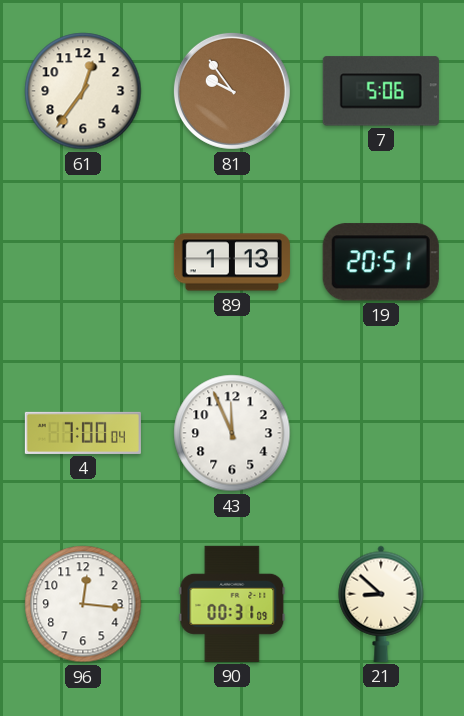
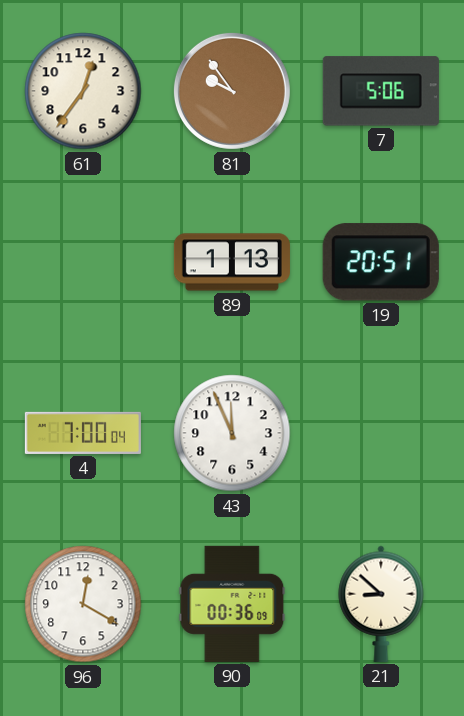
96: 12:16 -> 12:20
90: 00:31 -> 00:36
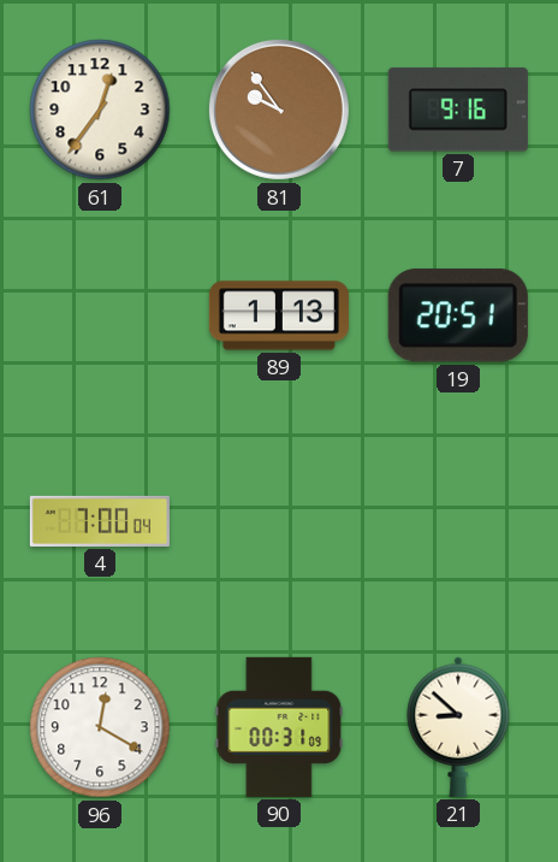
7: 5:06 -> 9:16
43: 11:56 -> none
90: 00:36 -> 00:31
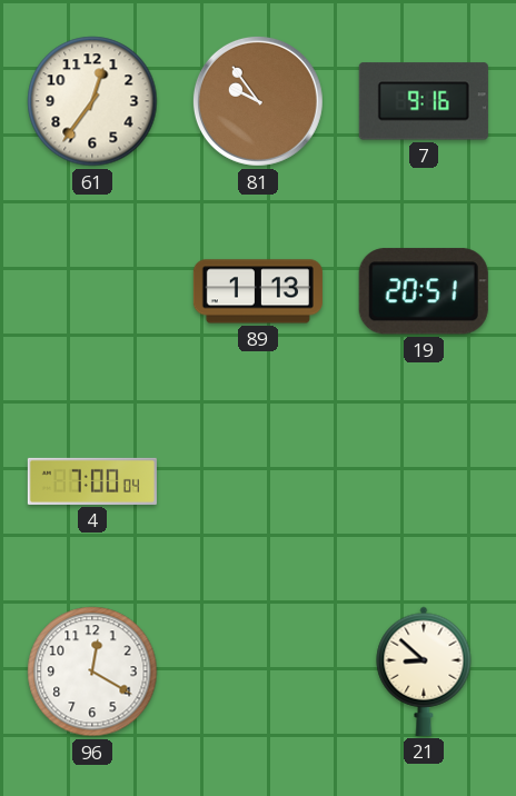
90: 00:31 -> none
